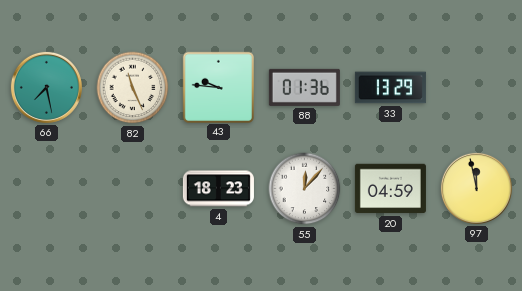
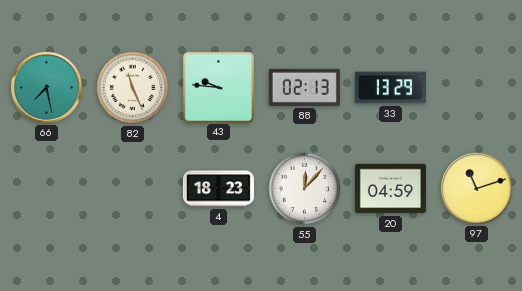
88: 01:36 -> 02:13
97: 11:58 -> 11:12
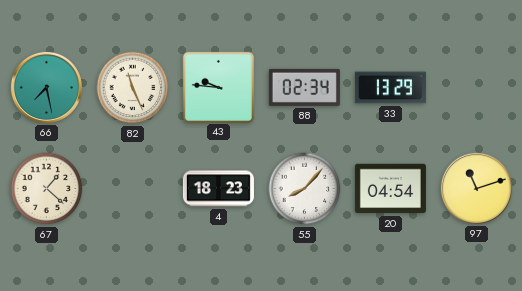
88: 02:13 -> 02:34
67: none -> 1:22
55: 12:07 -> 8:07
20: 04:59 -> 04:54
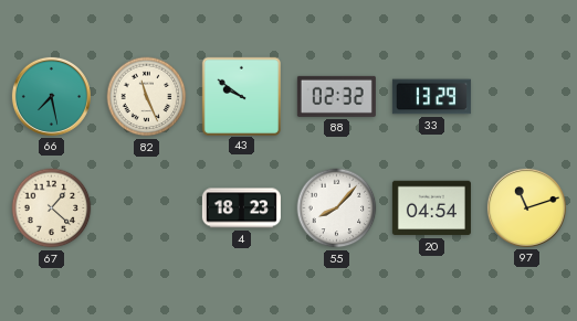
43: 9:46 -> 9:51
88: 02:34 -> 02:32
